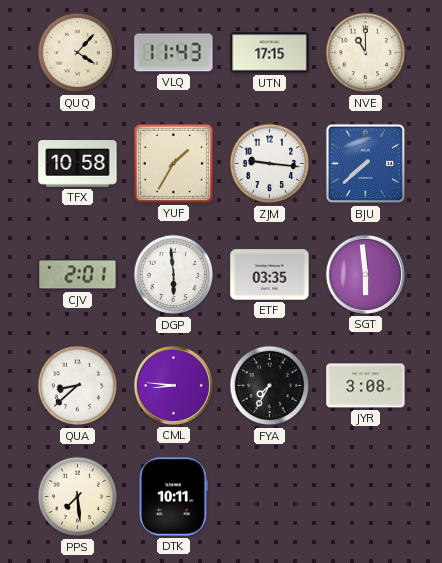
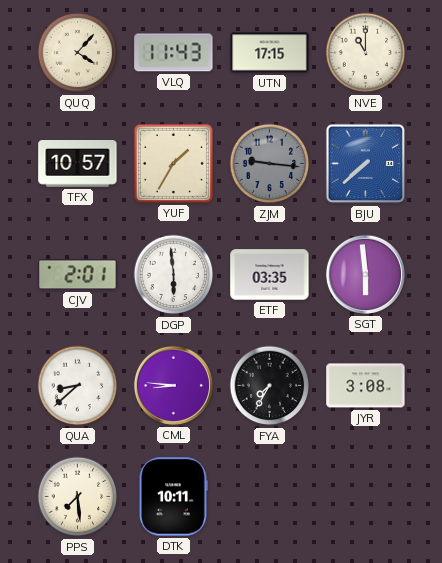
TFX: 10:58 -> 10:57
ZJM dial: white -> grey
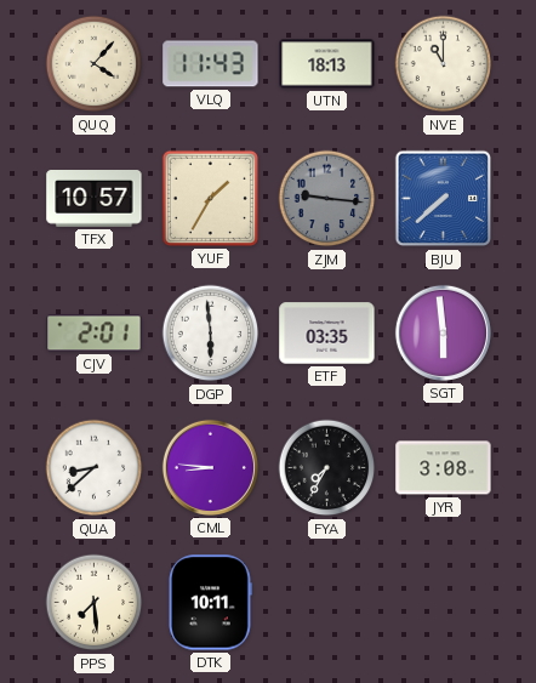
UTN: 17:15 -> 18:13
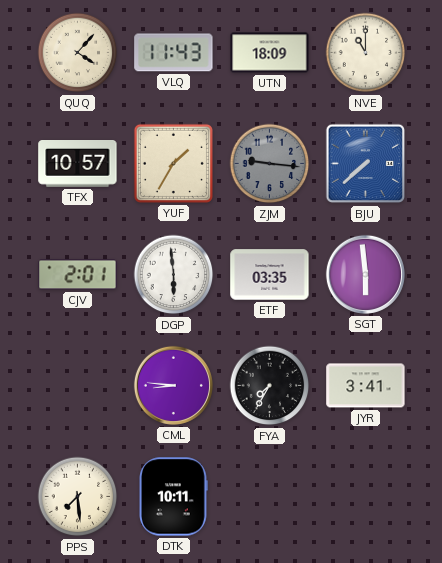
UTN: 18:13 -> 18:09
QUA: 8:38 -> none
JYR: 3:08 -> 3:41
